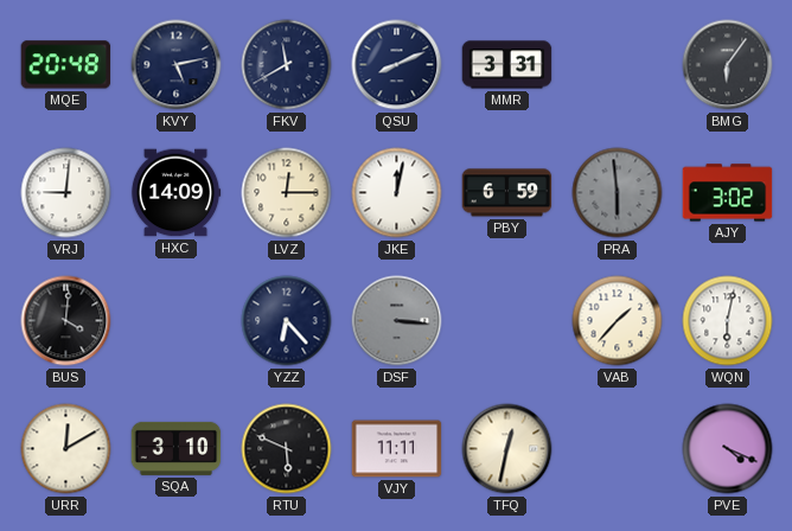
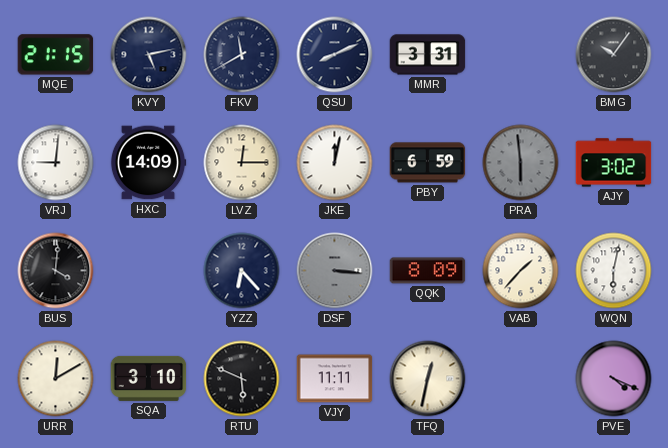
MQE: 20:48 -> 21:15
BMG: 6:06 -> 10:06
QQK: none -> 8:09
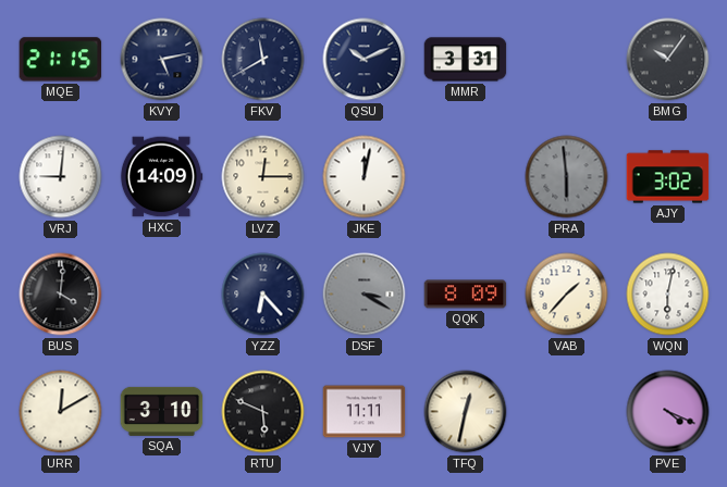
QSU: 8:11 -> 10:11
PBY: 6:59 -> none
DSF: 3:16 -> 3:20
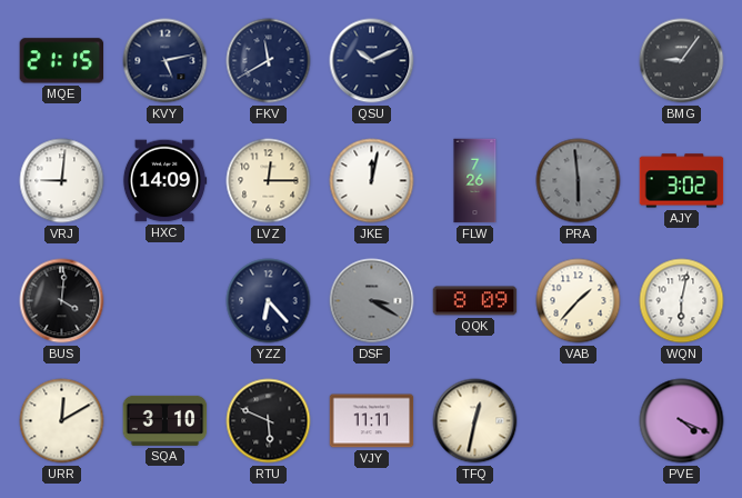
MMR: 3:31 -> none
BMG: 10:06 -> 9:06
FLW: none -> 7:26
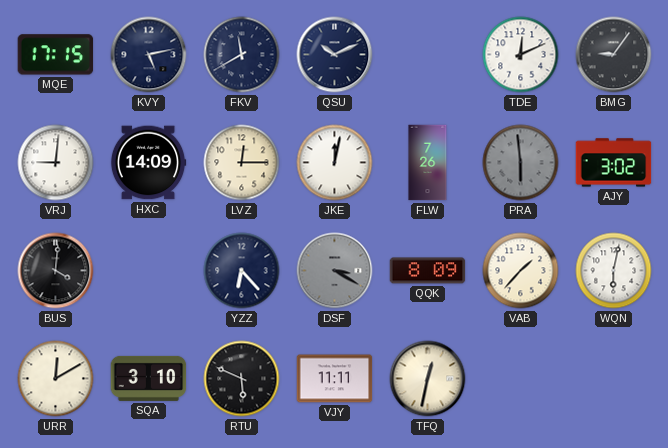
MQE: 21:15 -> 17:15
TDE: none -> 12:11
PVE: 4:19 -> none
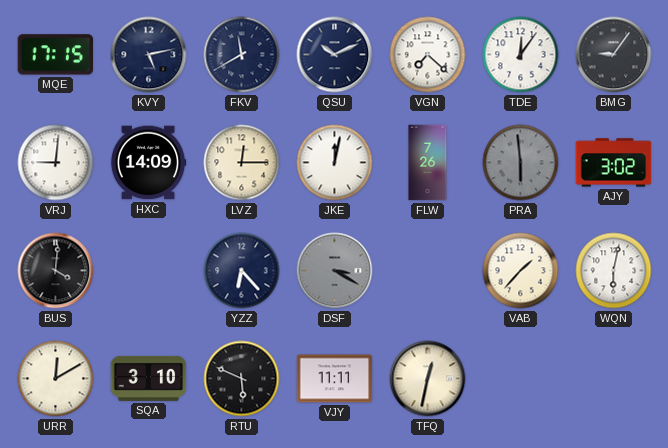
VGN: none -> 7:22
TDE: 12:11 -> 12:06
QQK: 8:09 -> none
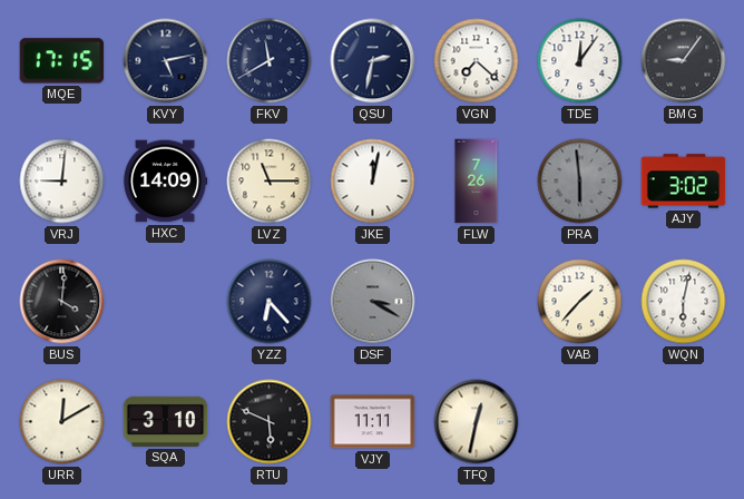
QSU: 10:11 -> 2:32
LVZ: 12:15 -> 11:15
